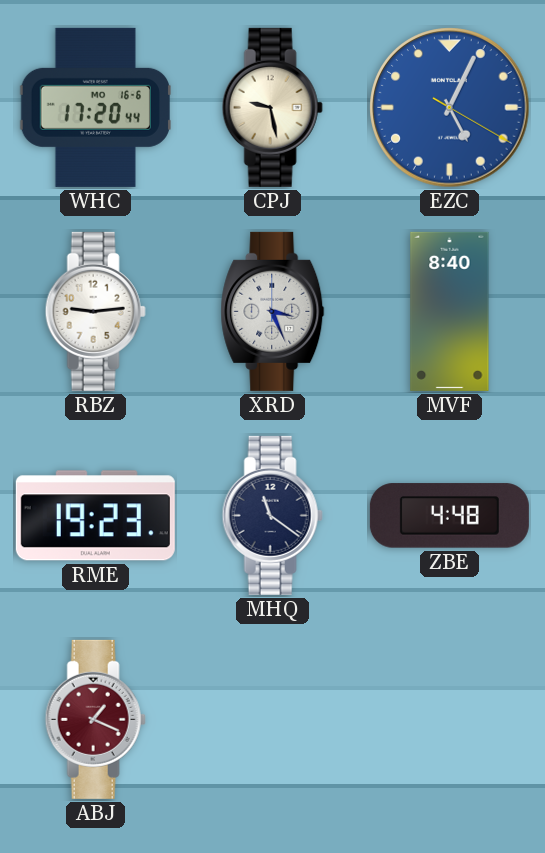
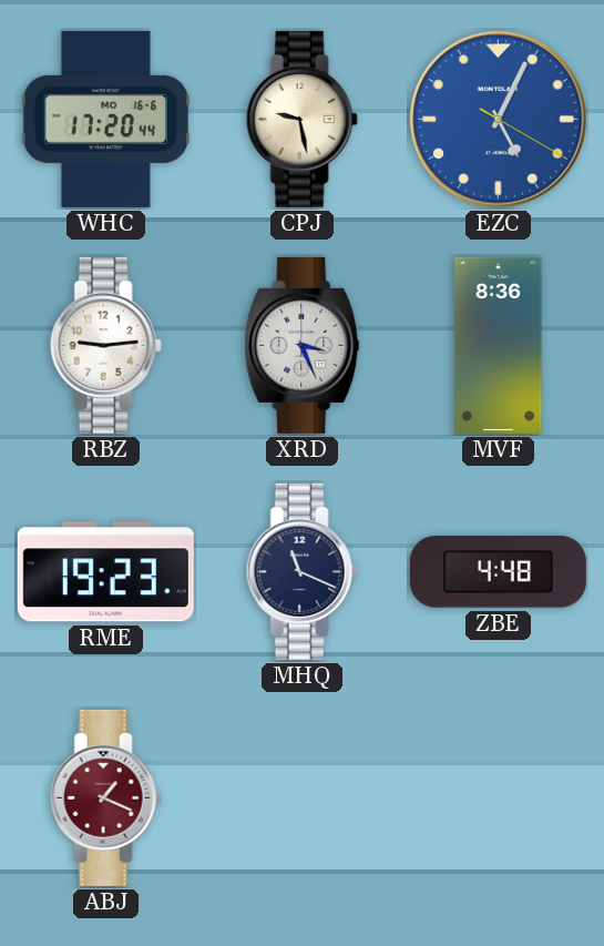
MVF: 8:40 -> 8:36
MHQ: 11:21 -> 11:19
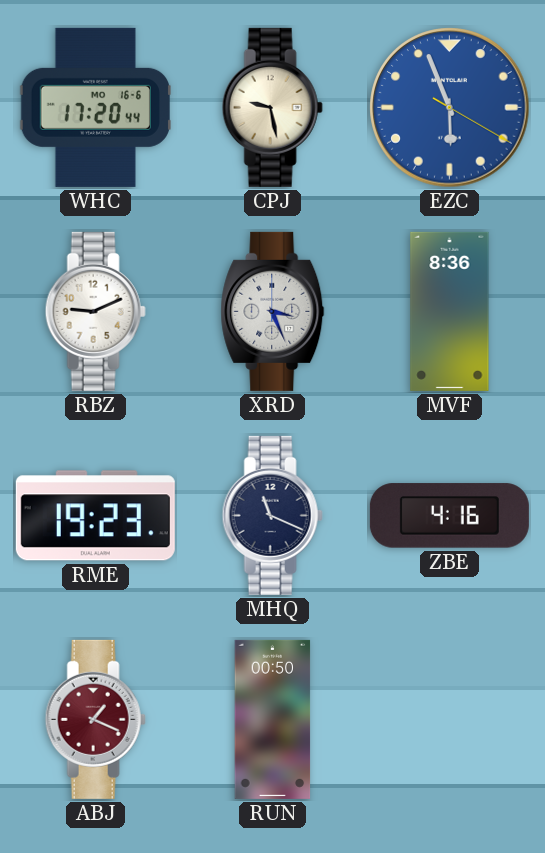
EZC: 5:04 -> 5:56
RBZ: 9:14 -> 9:11
ZBE: 4:48 -> 4:16
RUN: none -> 00:50
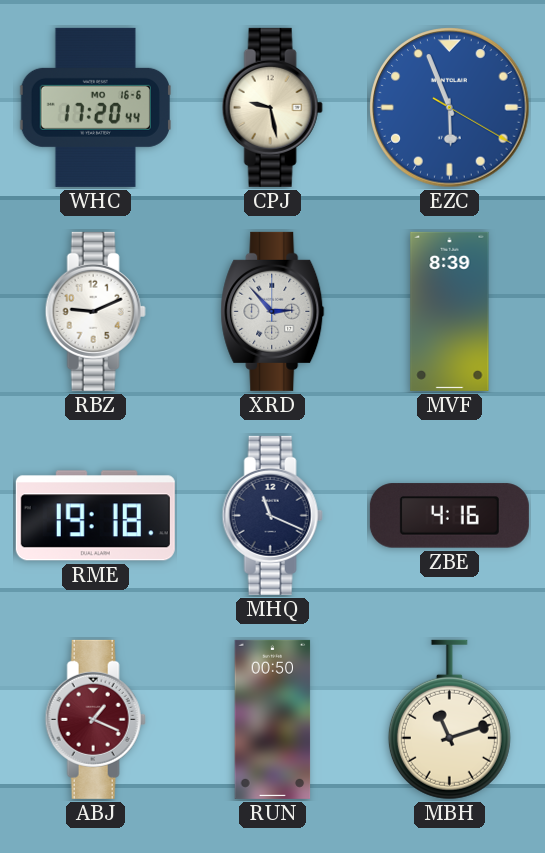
XRD: 3:26 -> 2:53
MVF: 8:36 -> 8:39
RME: 19:23 -> 19:18
MBH: none -> 11:12
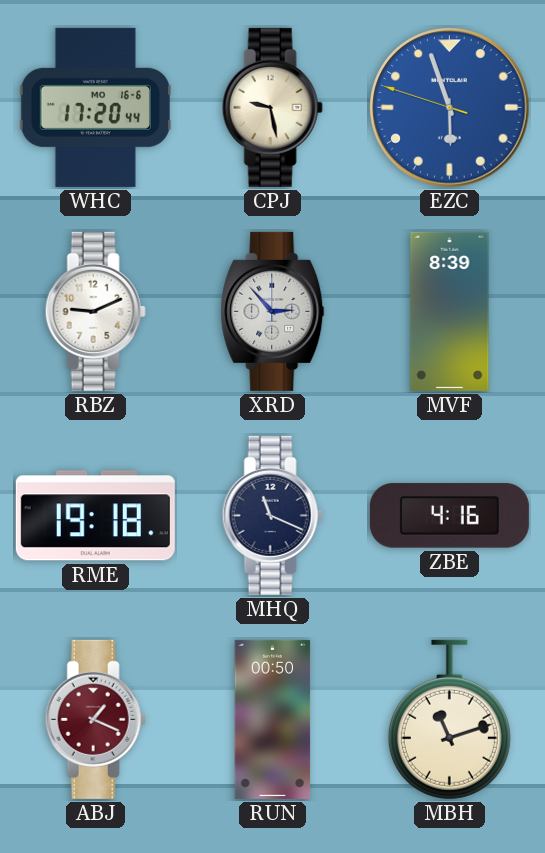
EZC: 5:56:20 -> 5:56:48
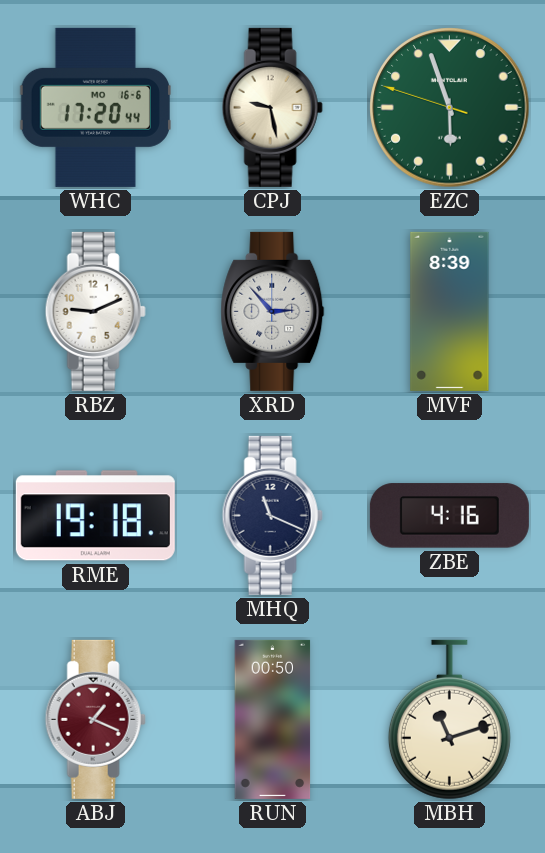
EZC dial: blue -> green
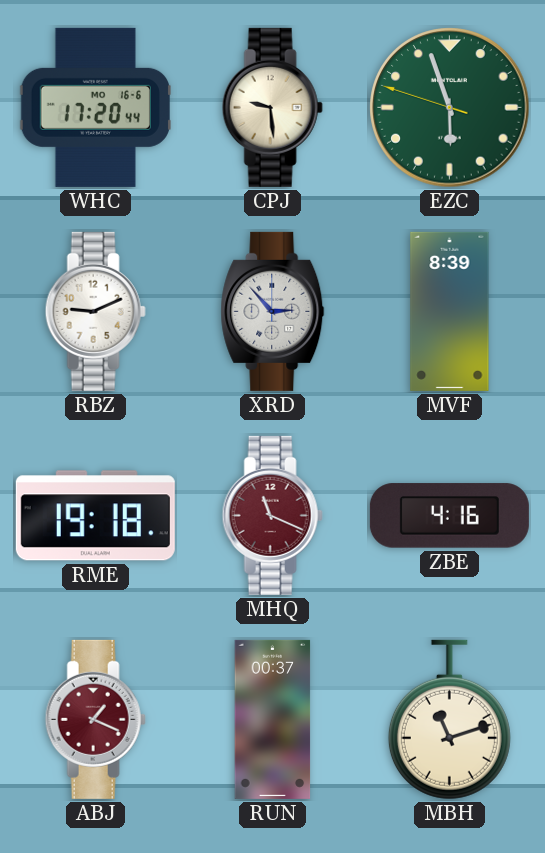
CPJ: 9:28 -> 9:29
MHQ dial: navy -> burgundy
RUN: 00:50 -> 00:37
